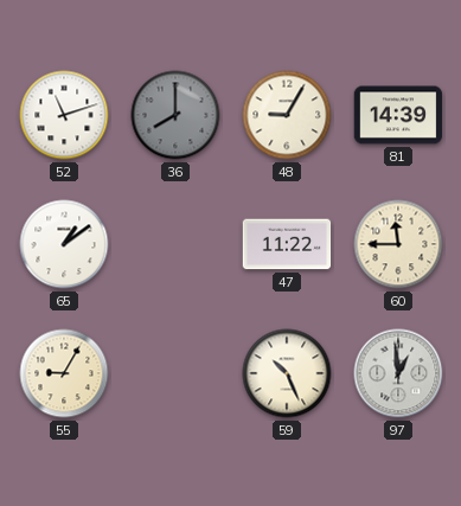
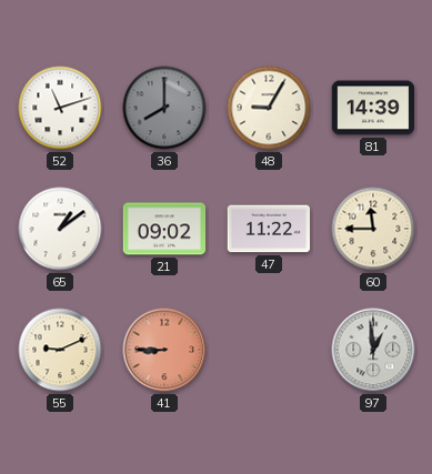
21: none -> 09:02
55: 9:05 -> 9:11
41: none -> 8:45
59: 10:26 -> none
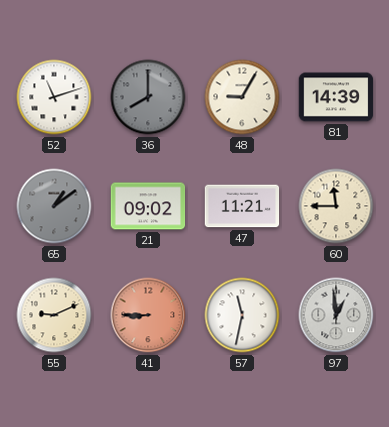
65 dial: white -> grey
47: 11:22 -> 11:21
57: none -> 11:32
